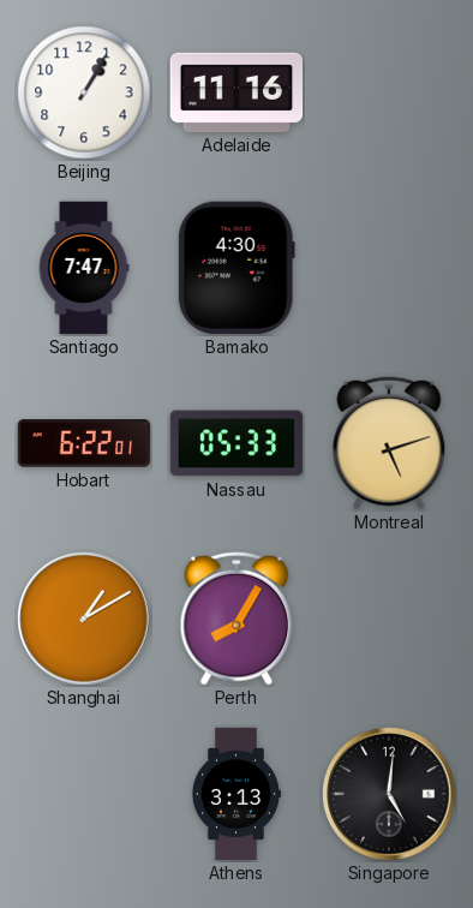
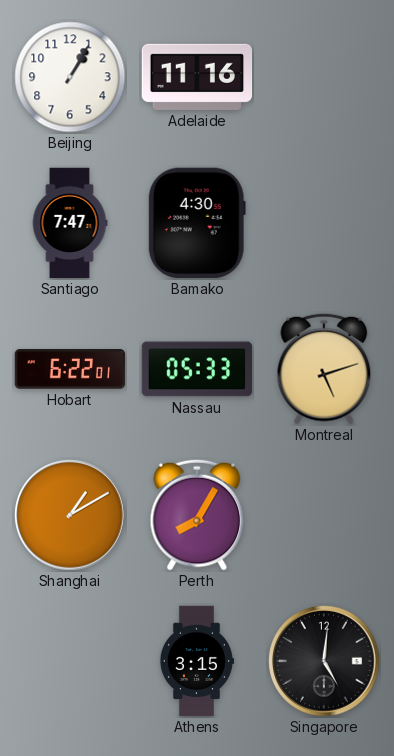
Athens: 3:13 -> 3:15
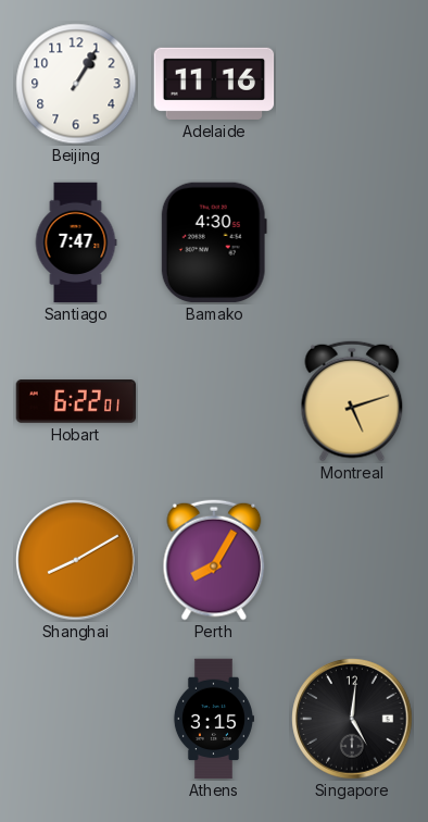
Nassau: 05:33 -> none
Shanghai: 1:10 -> 8:10
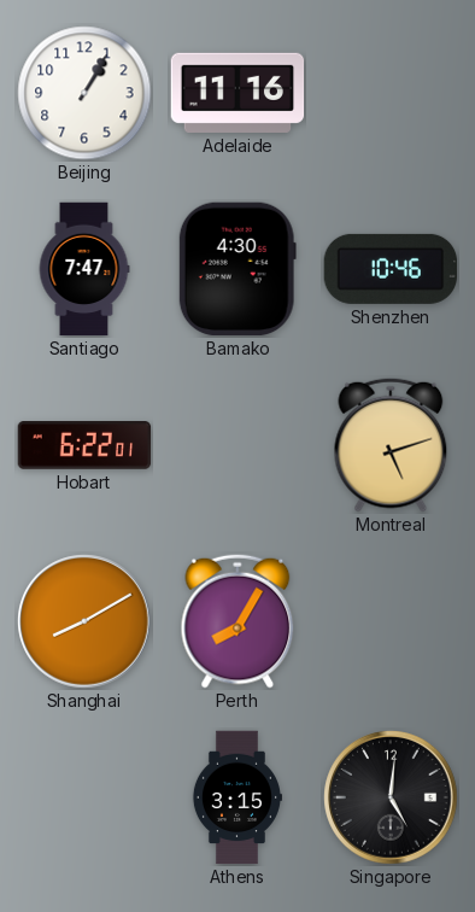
Shenzhen: none -> 10:46
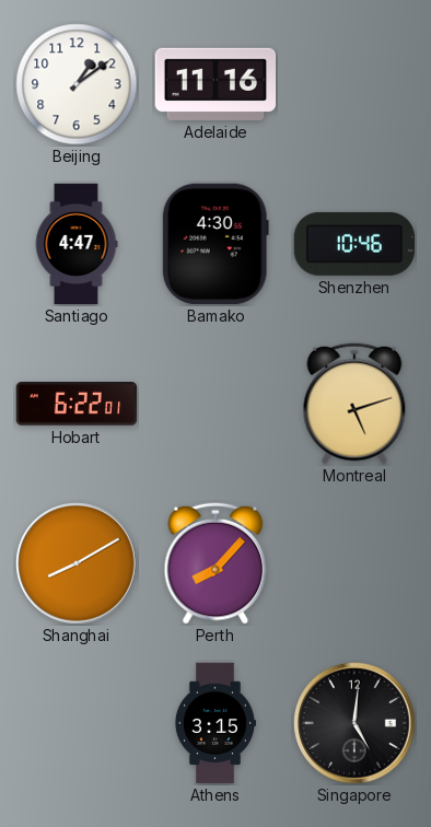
Beijing: 1:05 -> 1:09
Santiago: 7:47 -> 4:47
Perth: 8:05 -> 8:07
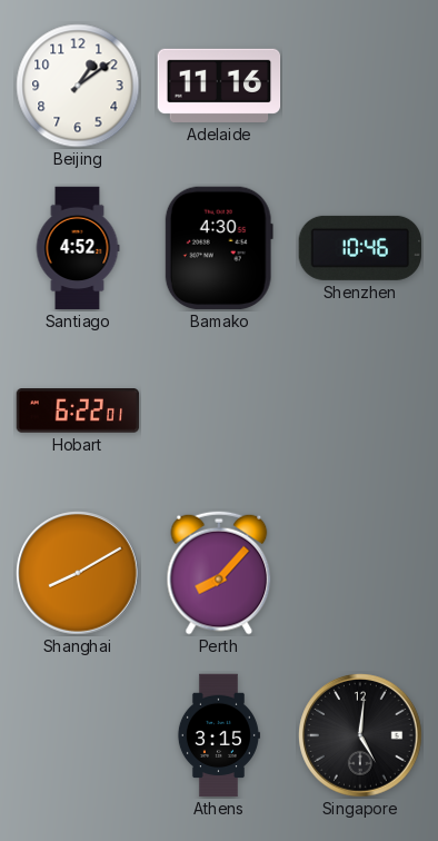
Santiago: 4:47 -> 4:52
Montreal: 5:12 -> none
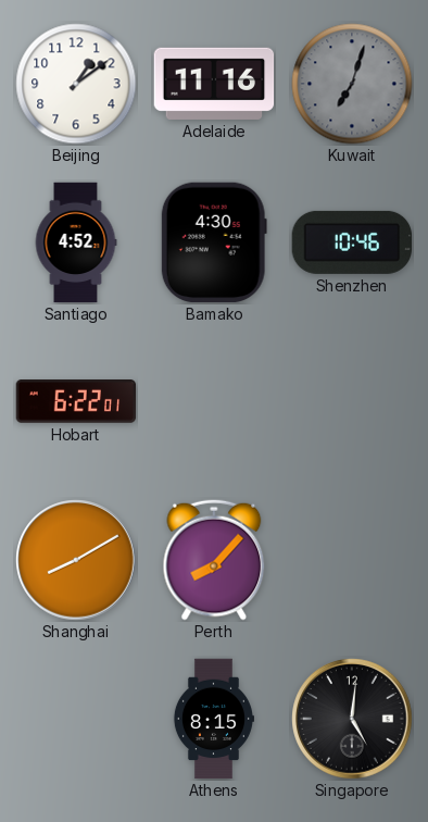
Kuwait: none -> 7:03
Athens: 3:15 -> 8:15
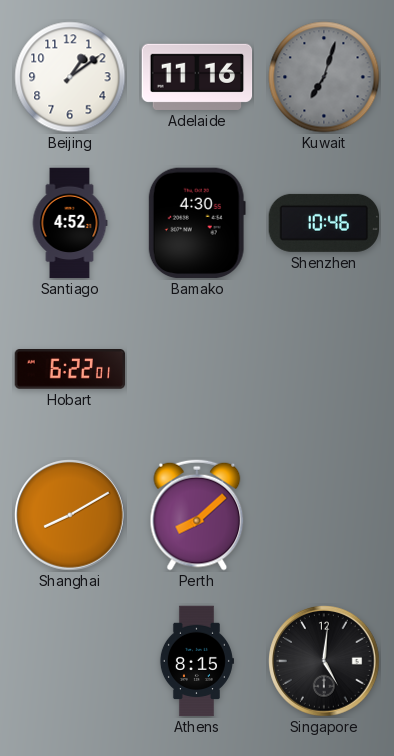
Perth: 8:07 -> 8:08
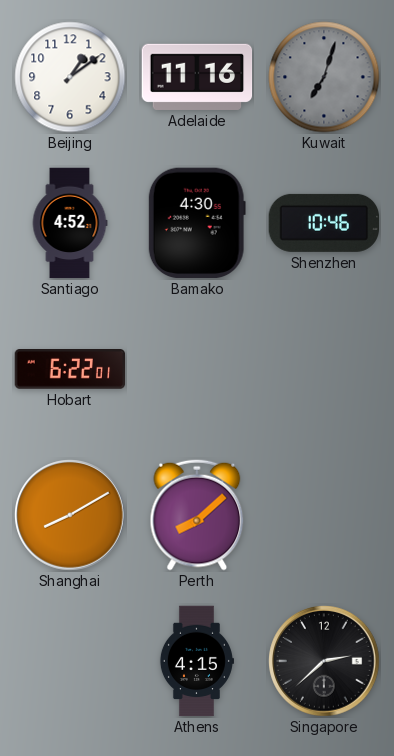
Athens: 8:15 -> 4:15
Singapore: 5:01 -> 2:38
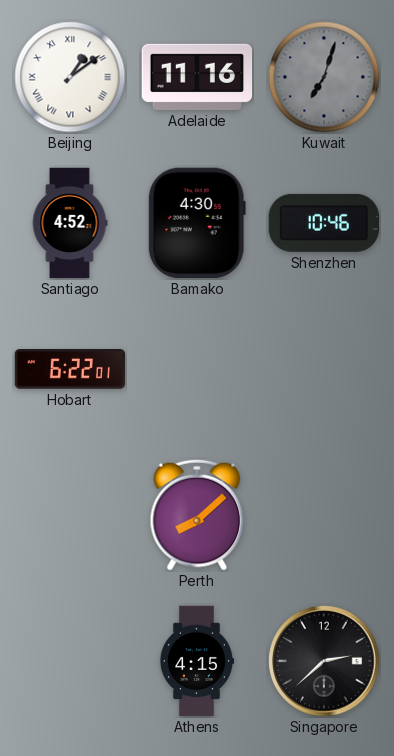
Beijing numerals: Arabic -> Roman
Shanghai: 8:10 -> none
